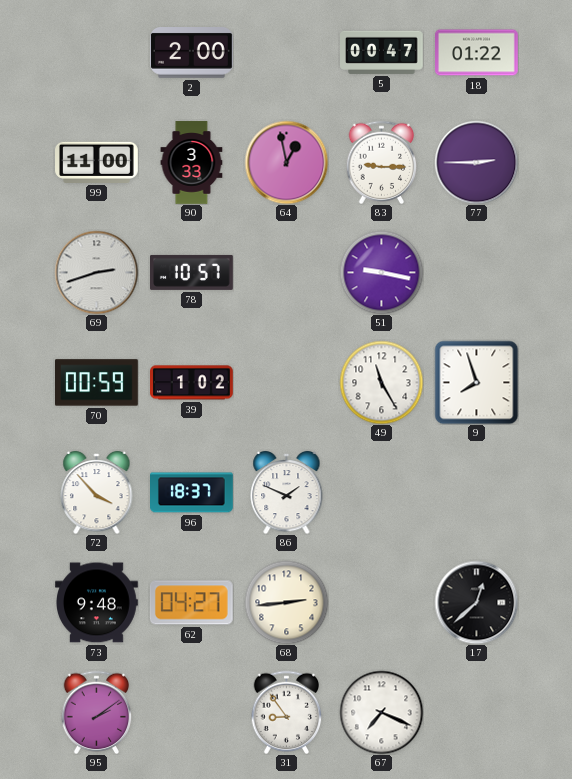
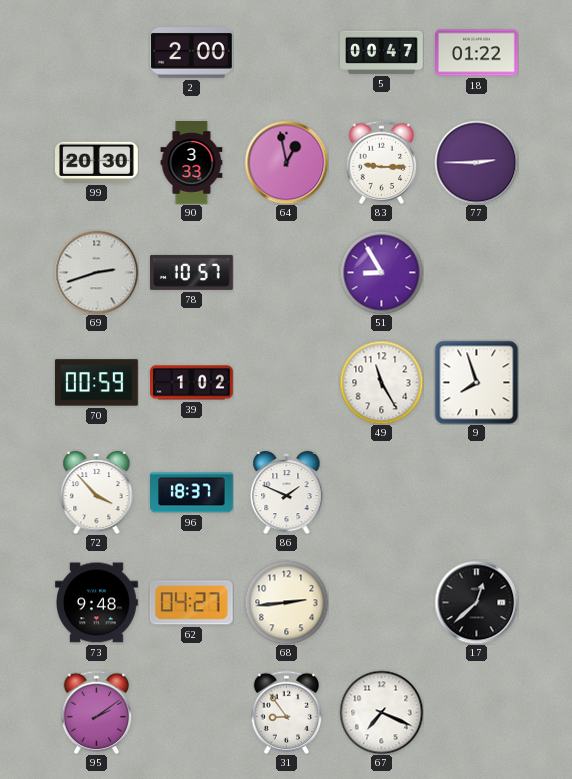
99: 11:00 -> 20:30
51: 9:17 -> 8:55
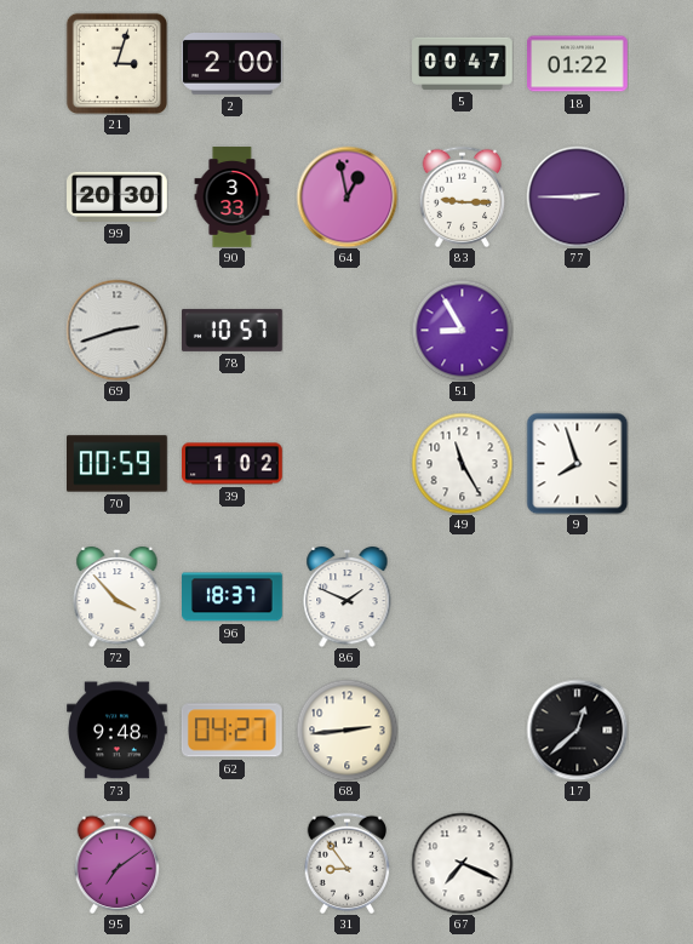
21: none -> 3:03
95: 2:09 -> 7:09
